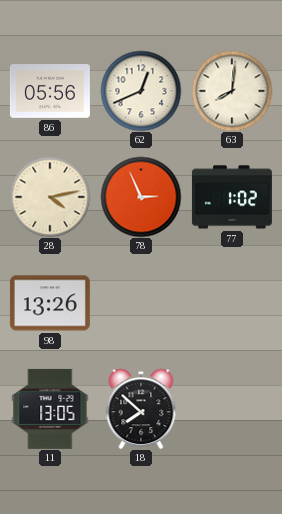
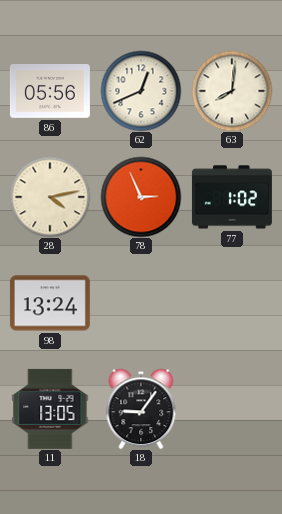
98: 13:26 -> 13:24
18: 7:52 -> 9:06
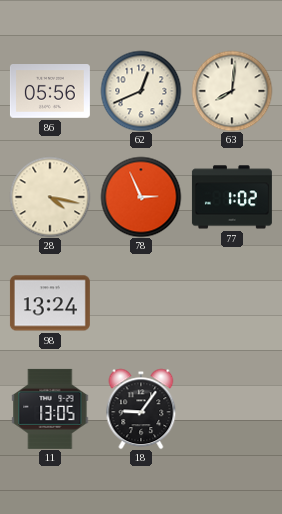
28: 4:13 -> 4:17
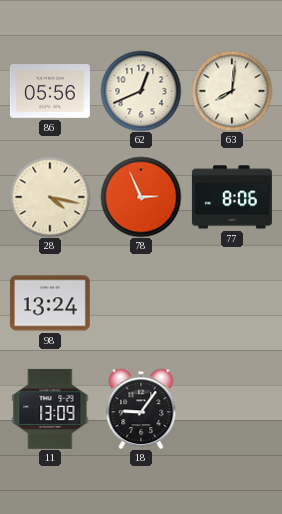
77: 1:02 -> 8:06
11: 13:05 -> 13:09
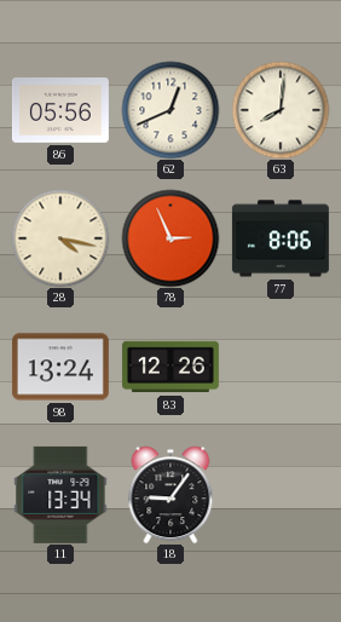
83: none -> 12:26
11: 13:09 -> 13:34
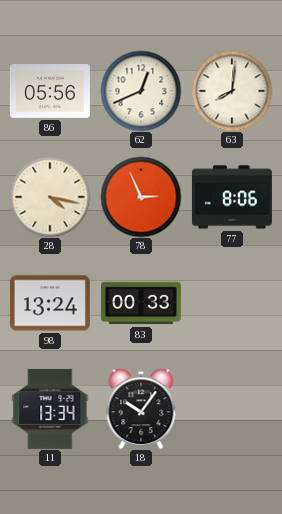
83: 12:26 -> 00:33
18: 9:06 -> 10:06
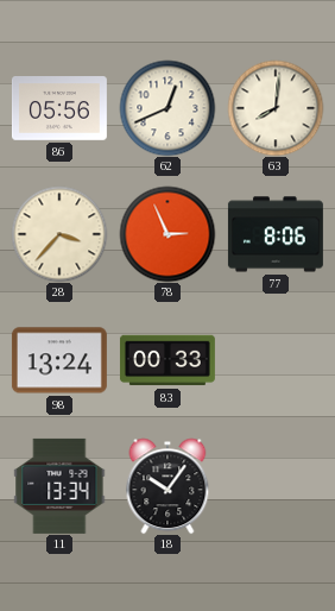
28: 4:17 -> 3:37
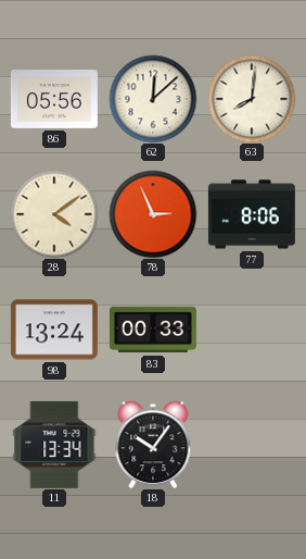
62: 12:41 -> 12:08
28: 3:37 -> 4:09
